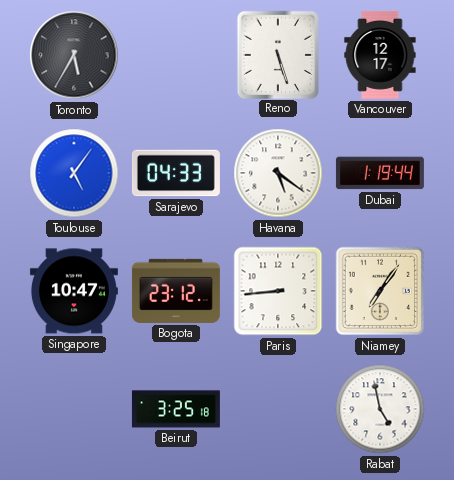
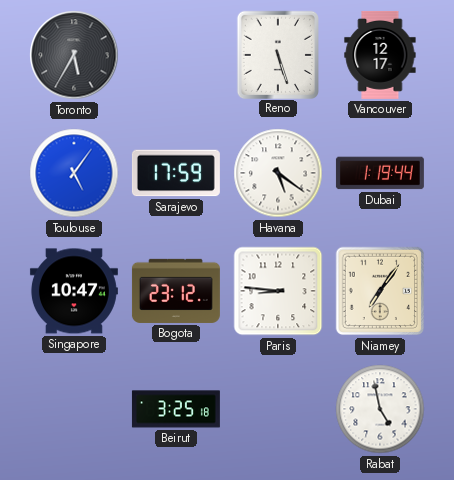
Sarajevo: 04:33 -> 17:59
Paris: 8:44 -> 8:46
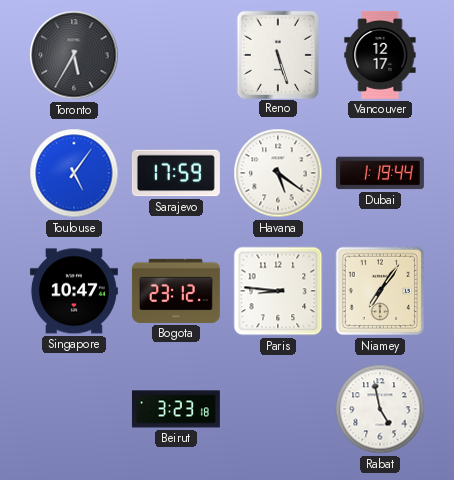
Beirut: 3:25 -> 3:23
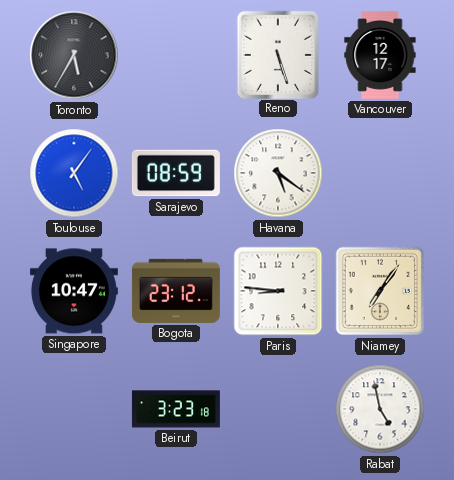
Sarajevo: 17:59 -> 08:59
Dubai: 1:19 -> none
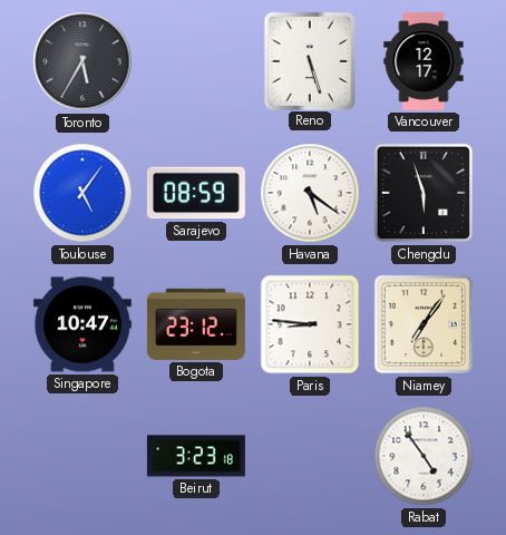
Chengdu: none -> 5:57
Rabat: 4:58 -> 4:54
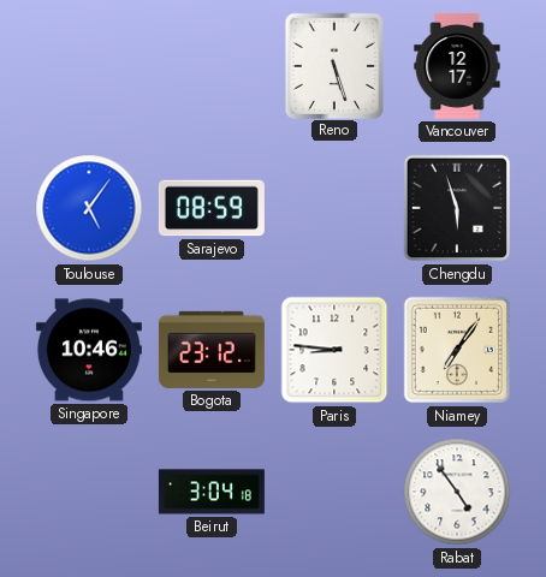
Toronto: 5:35 -> none
Havana: 5:21 -> none
Singapore: 10:47 -> 10:46
Beirut: 3:23 -> 3:04
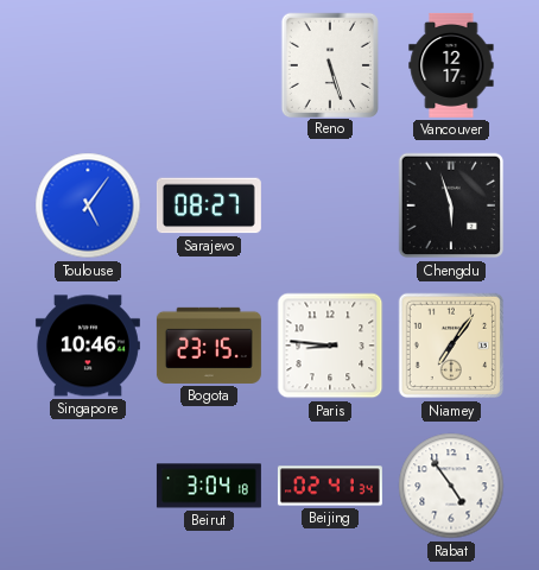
Sarajevo: 08:59 -> 08:27
Bogota: 23:12 -> 23:15
Beijing: none -> 02:41
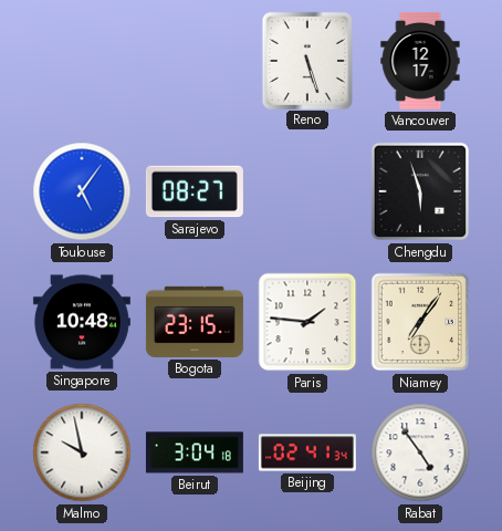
Singapore: 10:46 -> 10:48
Paris: 8:46 -> 1:46
Malmo: none -> 9:58
